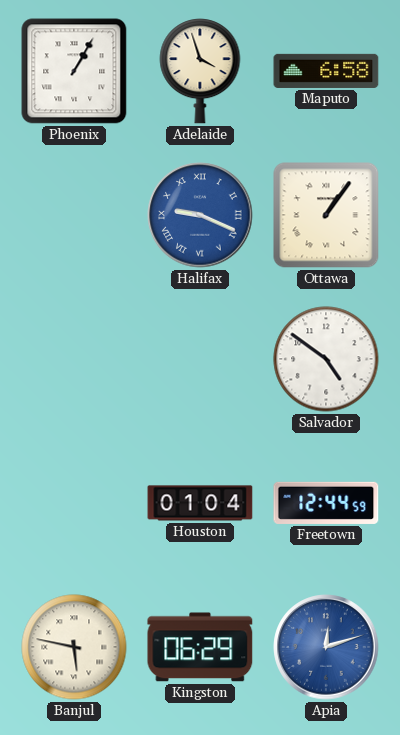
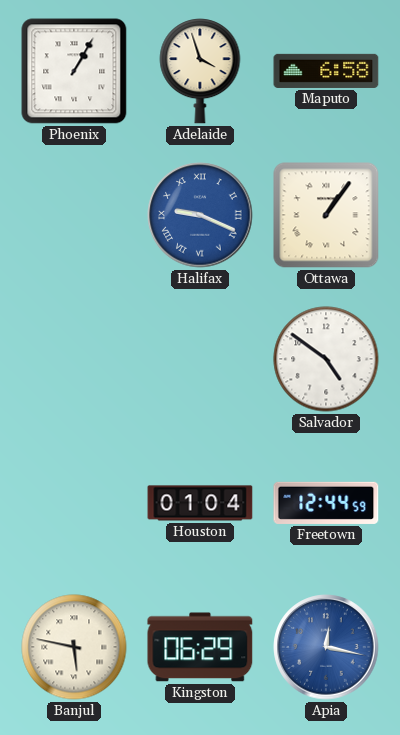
Apia: 12:12 -> 12:17
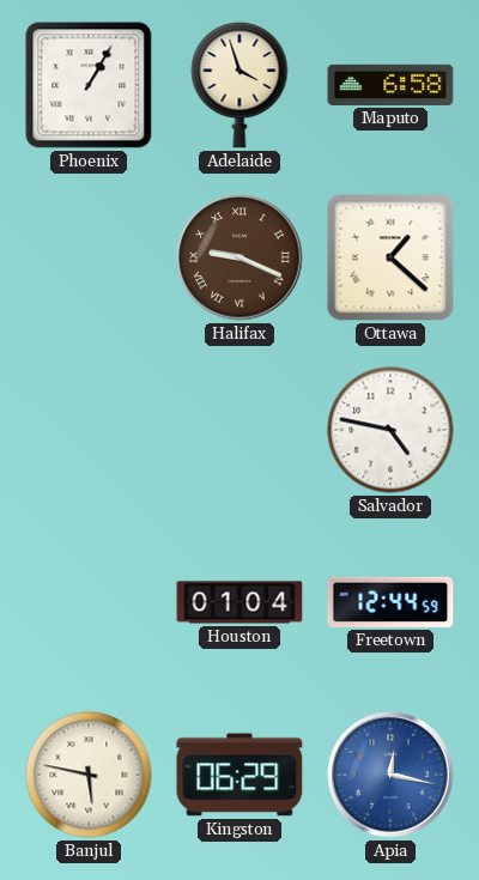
Halifax dial: blue -> brown
Ottawa: 1:06 -> 1:22
Salvador: 4:51 -> 4:47
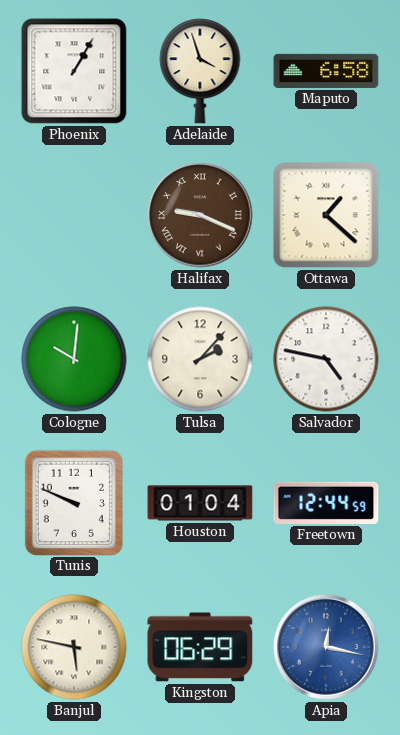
Cologne: none -> 10:01
Tulsa: none -> 2:07
Tunis: none -> 9:49
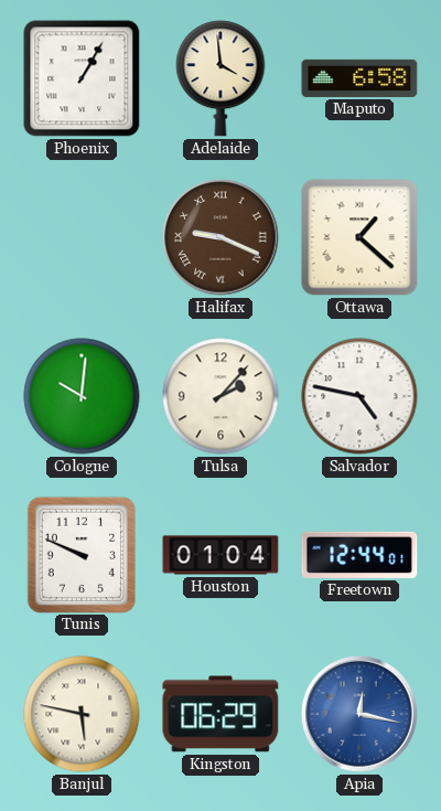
Adelaide: 3:57 -> 3:59
Freetown: 12:44:59 -> 12:44:01
